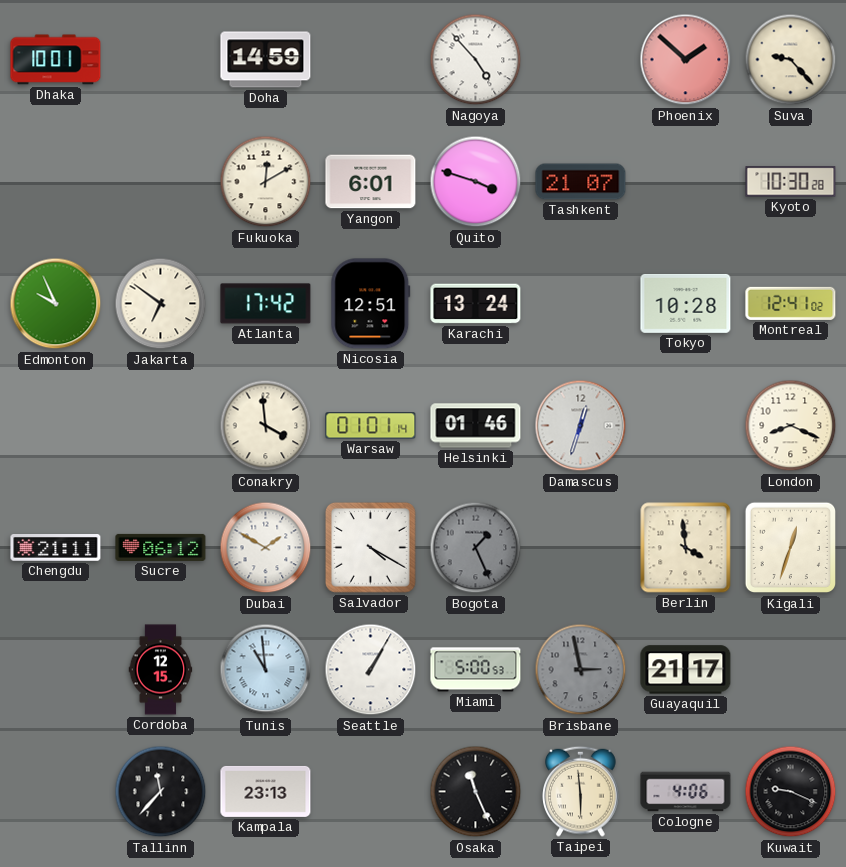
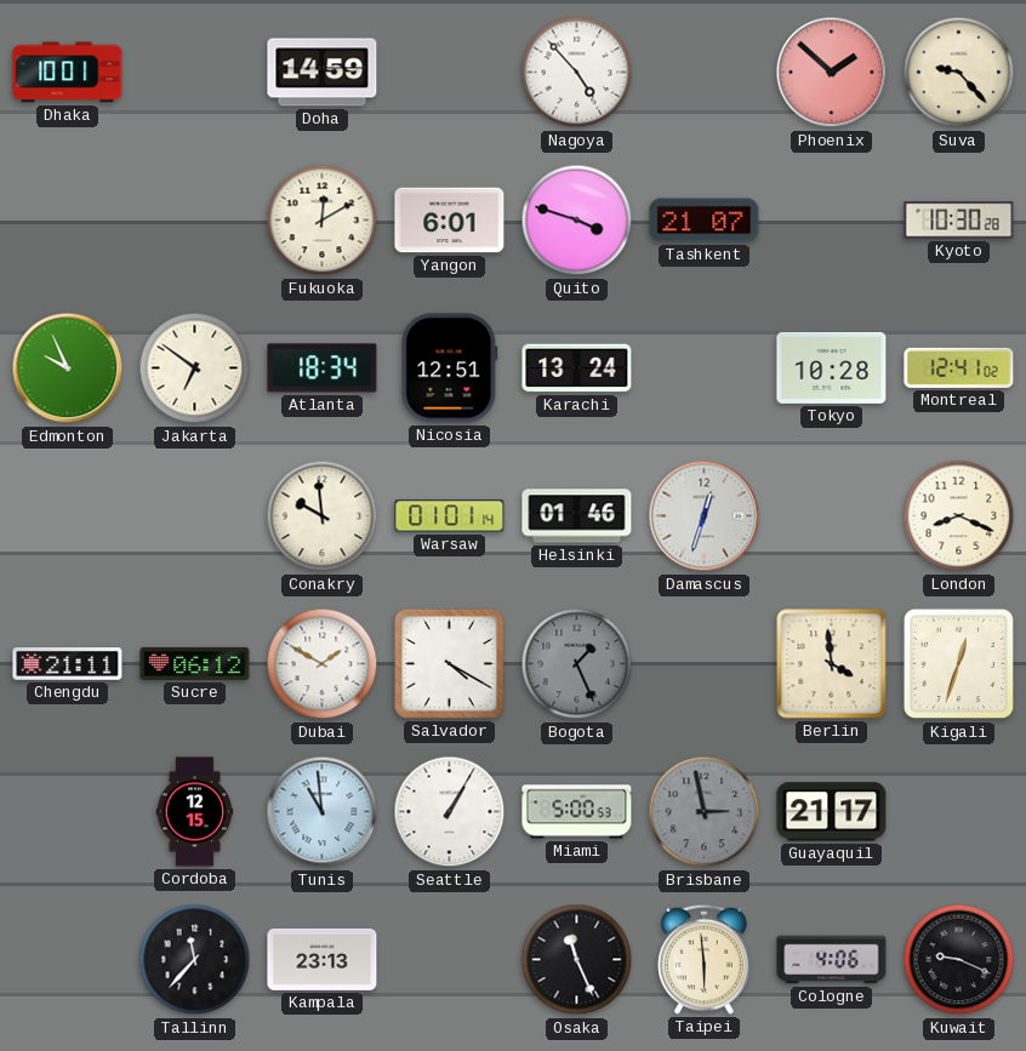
Atlanta: 17:42 -> 18:34
Conakry: 3:59 -> 9:59
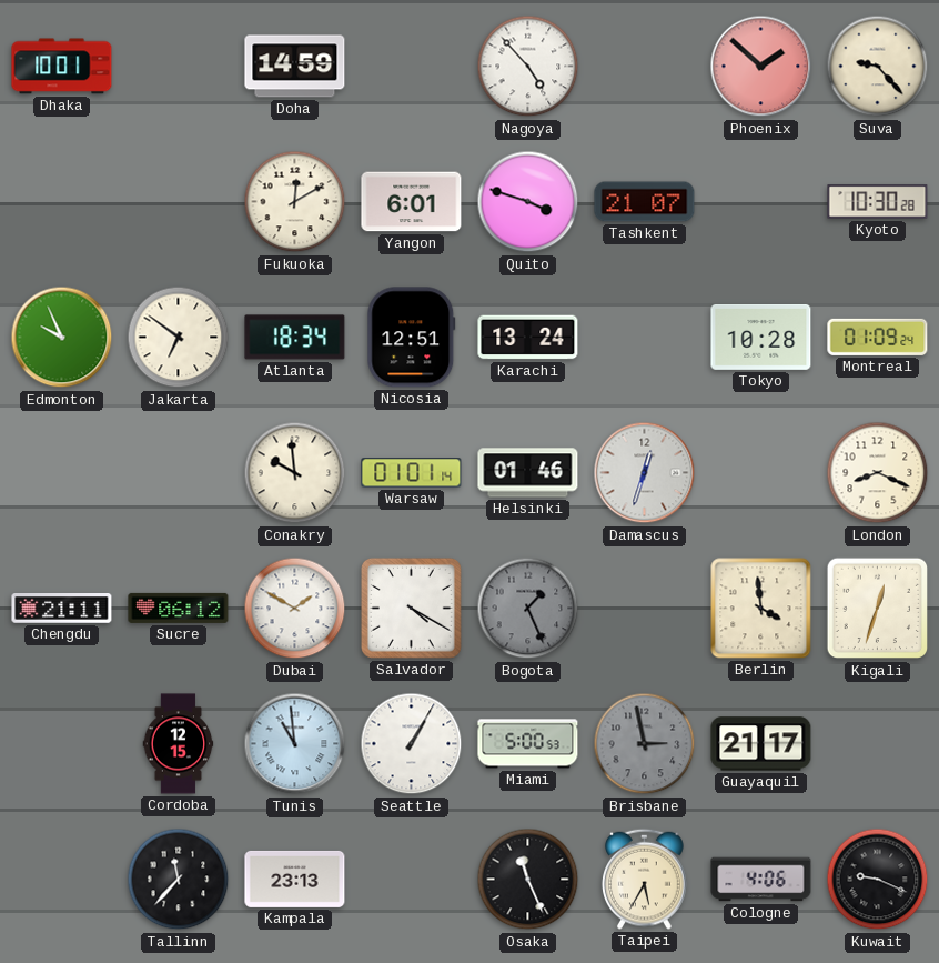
Montreal: 12:41 -> 01:09
Taipei: 5:59 -> 5:35
